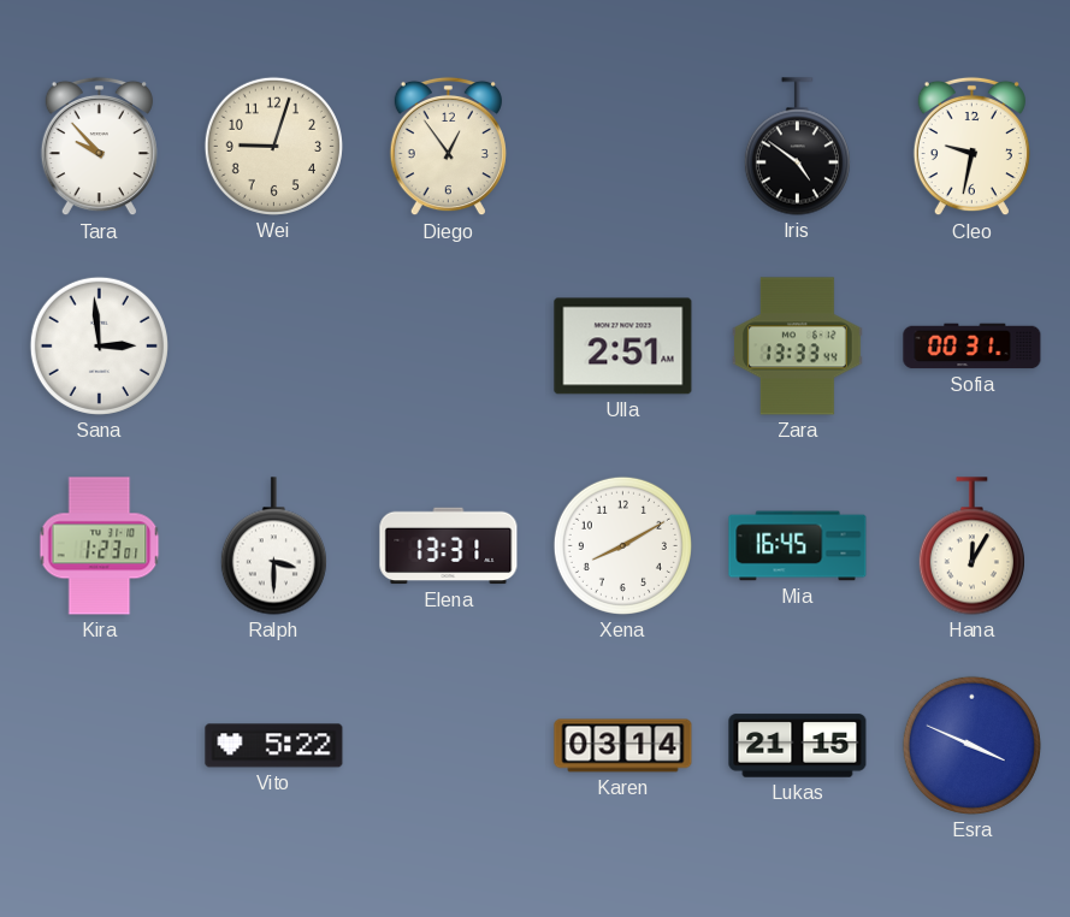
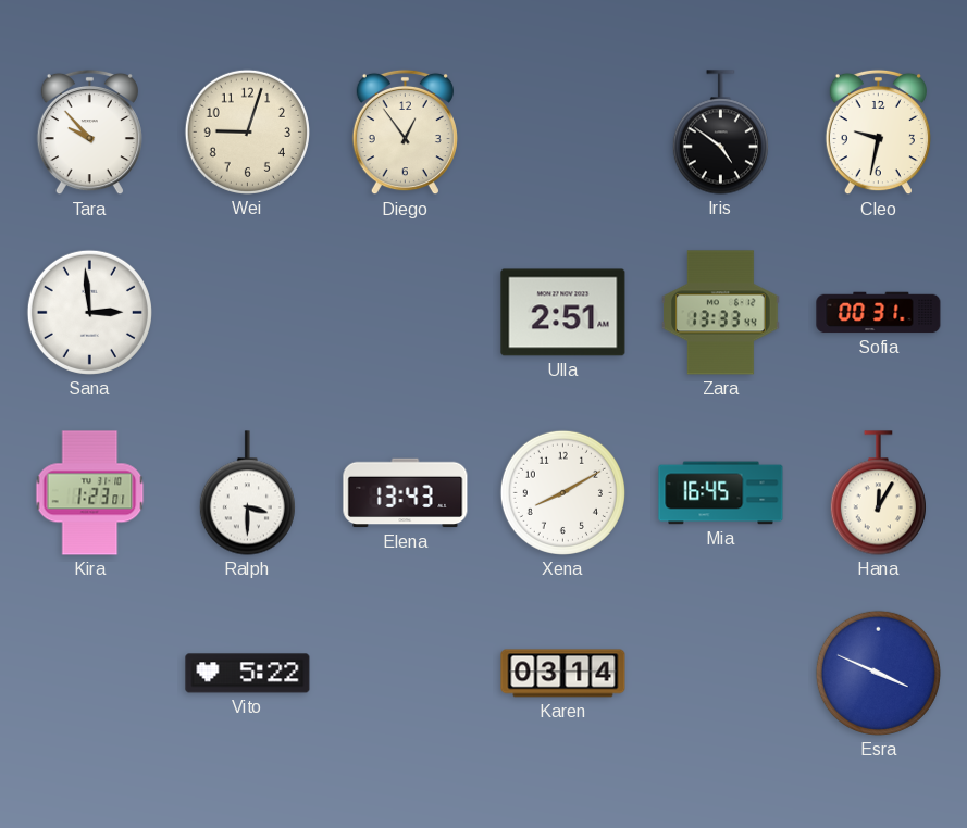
Elena: 13:31 -> 13:43
Lukas: 21:15 -> none
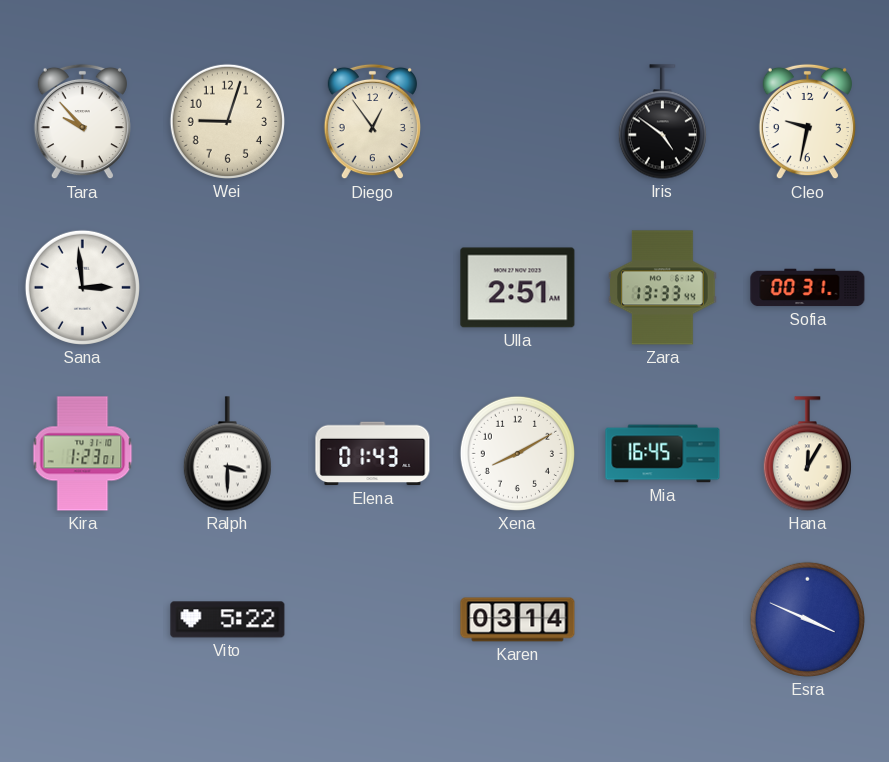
Elena: 13:43 -> 01:43
